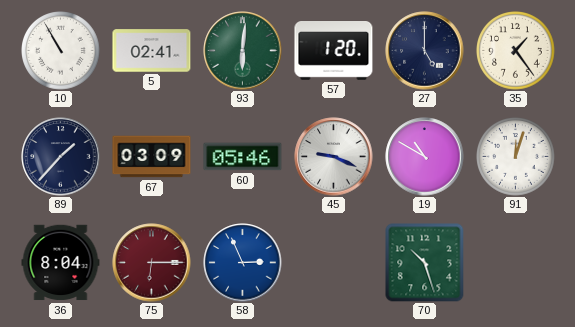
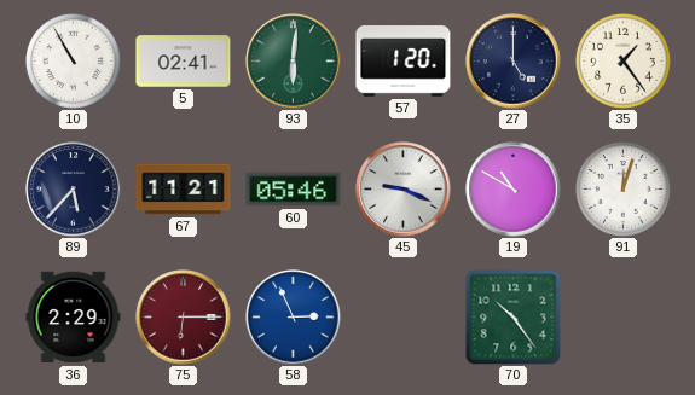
89: 1:37 -> 5:37
67: 03:09 -> 11:21
36: 8:04 -> 2:29
70: 10:27 -> 10:24
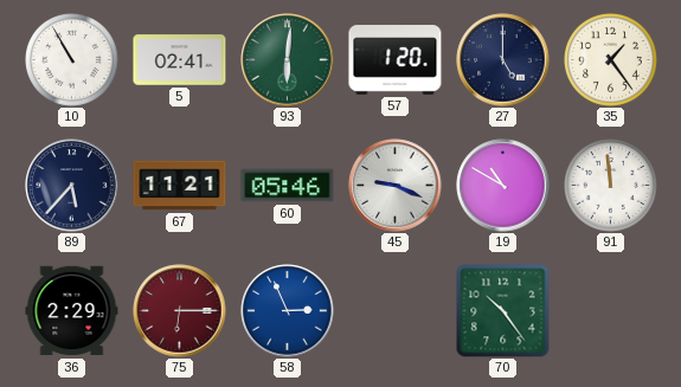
91: 12:03 -> 11:59
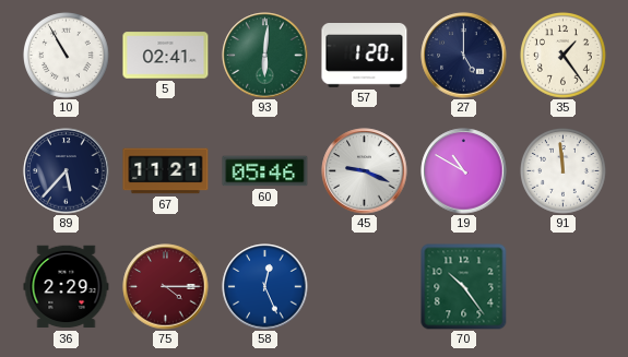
75: 6:15 -> 4:15
58: 2:56 -> 12:26
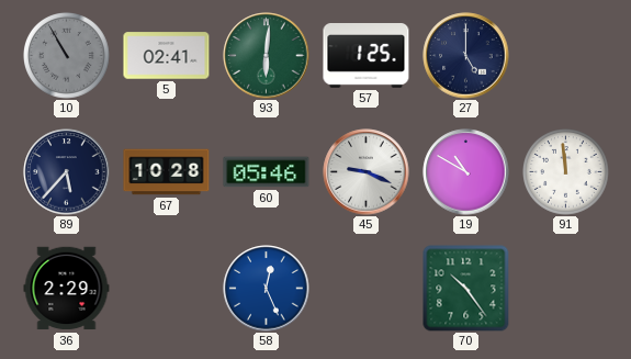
10 dial: white -> grey
57: 1:20 -> 1:25
35: 1:24 -> none
67: 11:21 -> 10:28
75: 4:15 -> none
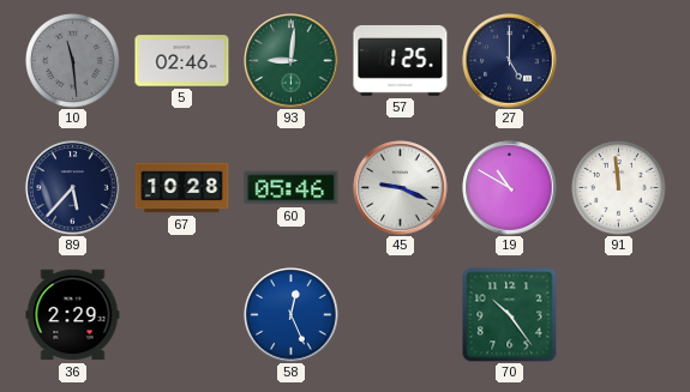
10: 10:55 -> 11:29
5: 02:41 -> 02:46
93: 6:01 -> 9:01
